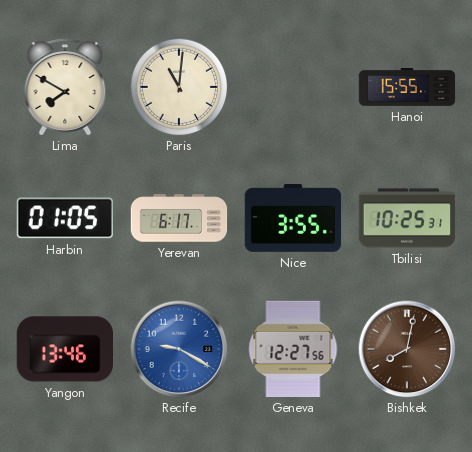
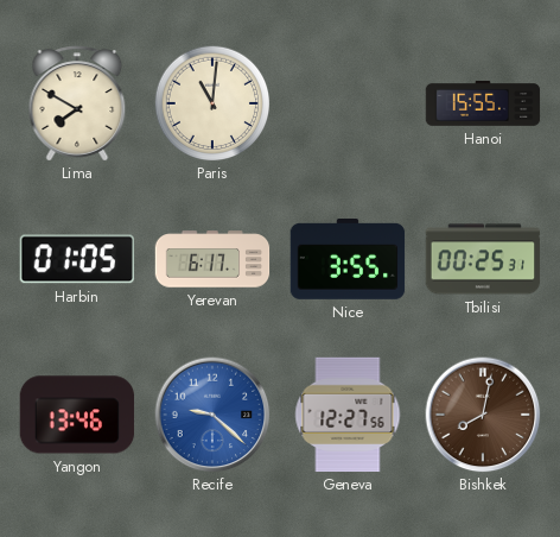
Tbilisi: 10:25 -> 00:25
Recife: 9:20 -> 9:22
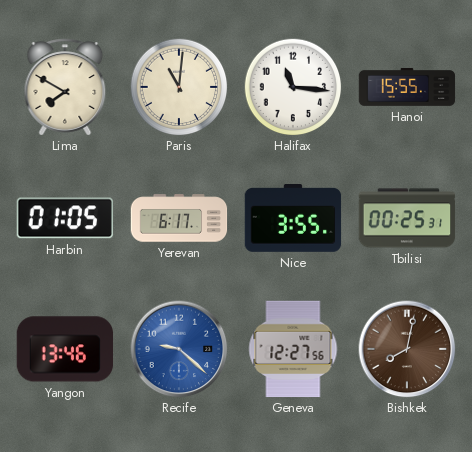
Halifax: none -> 11:16
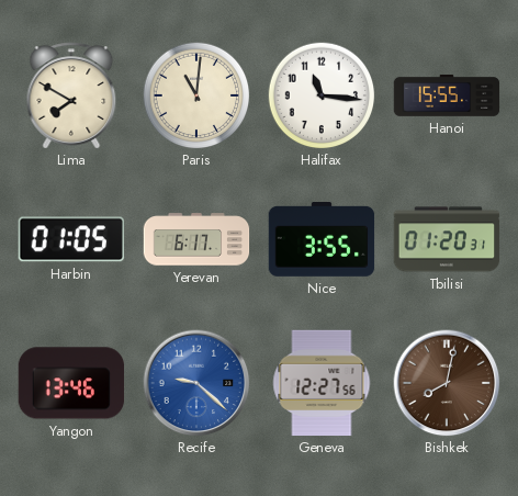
Tbilisi: 00:25 -> 01:20
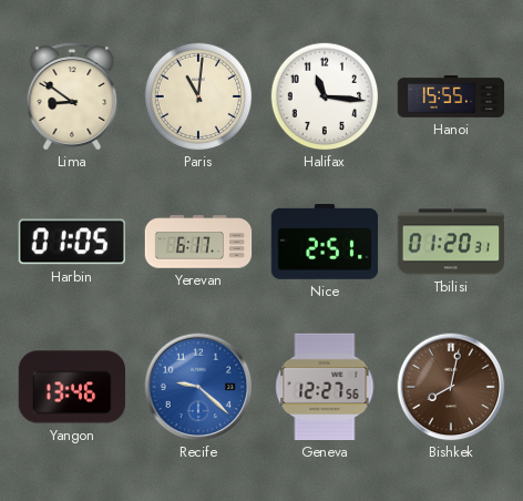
Lima: 7:50 -> 8:51
Nice: 3:55 -> 2:51
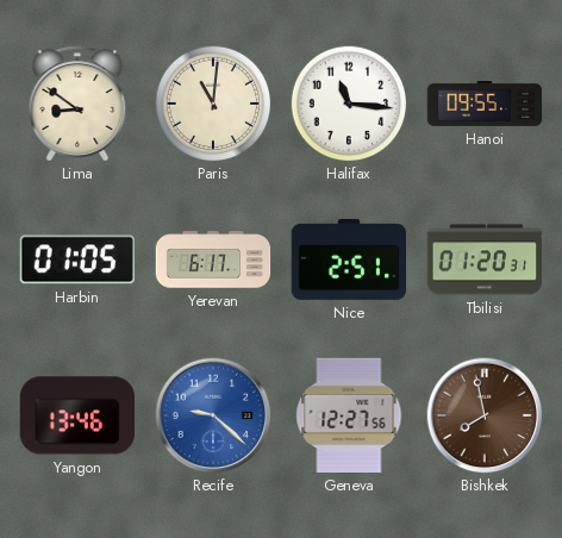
Hanoi: 15:55 -> 09:55
Bishkek: 8:02 -> 7:58
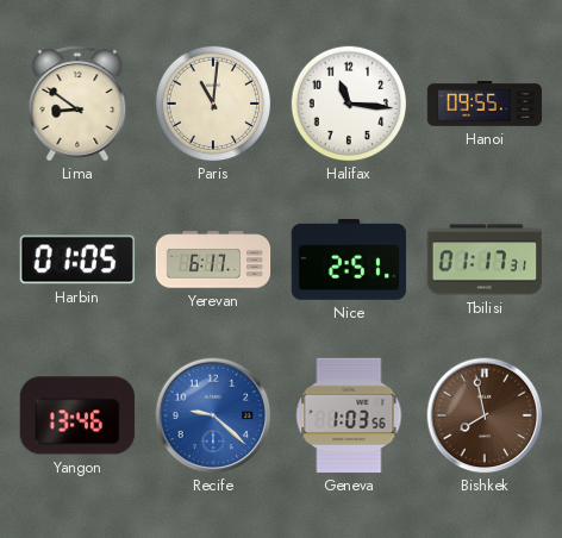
Tbilisi: 01:20 -> 01:17
Geneva: 12:27 -> 1:03
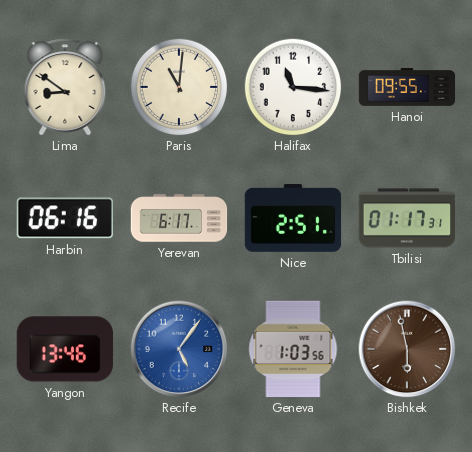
Harbin: 01:05 -> 06:16
Recife: 9:22 -> 5:06
Bishkek: 7:58 -> 5:58
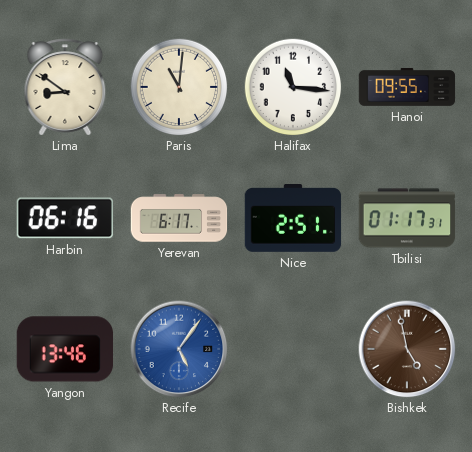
Geneva: 1:03 -> none
Bishkek: 5:58 -> 4:58
